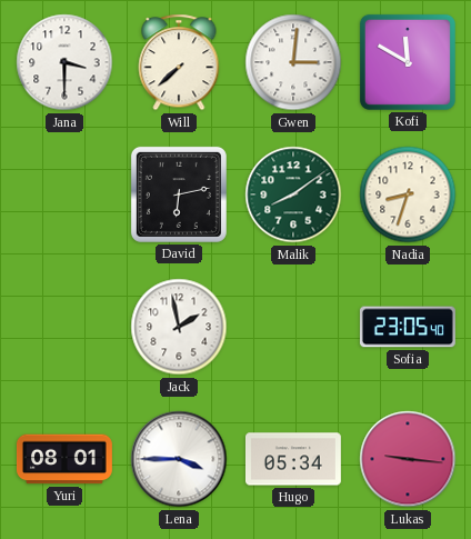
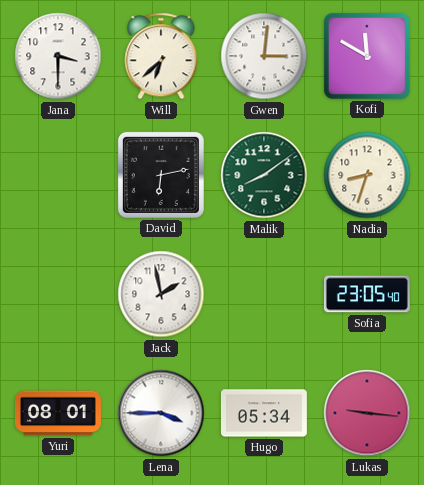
Will: 7:38 -> 6:38
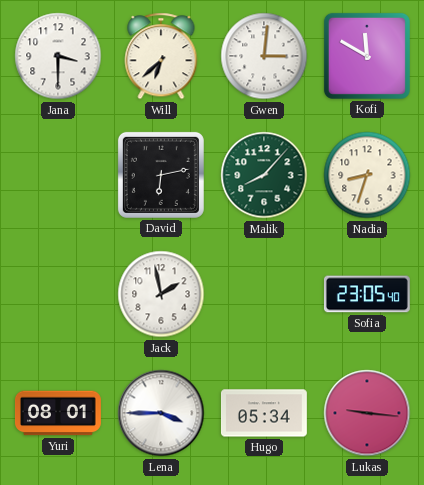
Malik: 8:09 -> 8:07
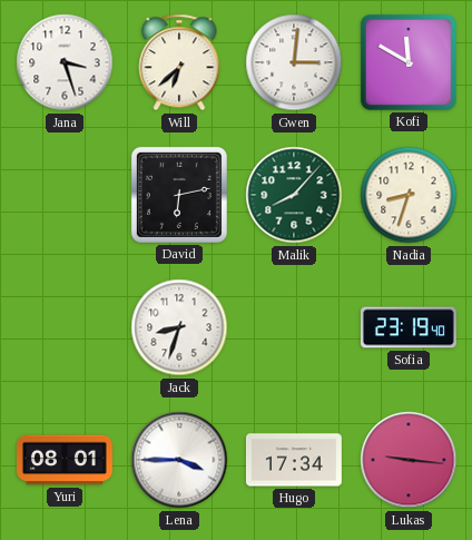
Jana: 3:30 -> 3:27
Jack: 1:58 -> 8:33
Sofia: 23:05 -> 23:19
Hugo: 05:34 -> 17:34
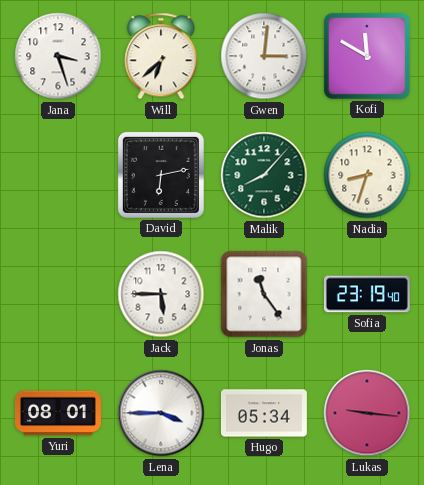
Jack: 8:33 -> 5:45
Jonas: none -> 11:24
Hugo: 17:34 -> 05:34
